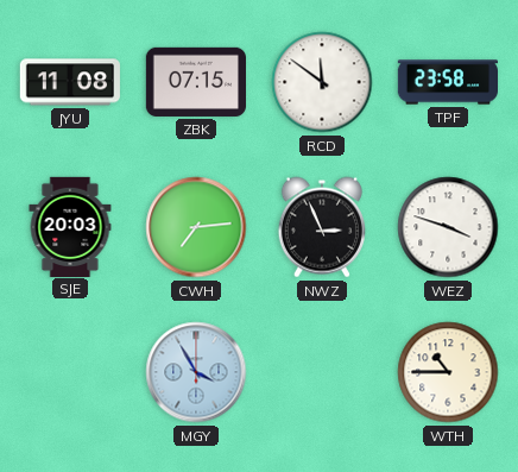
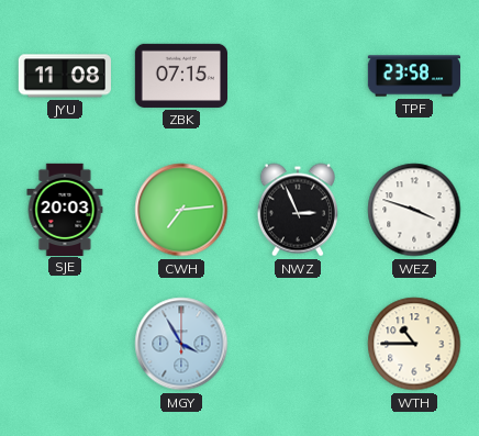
RCD: 11:51 -> none
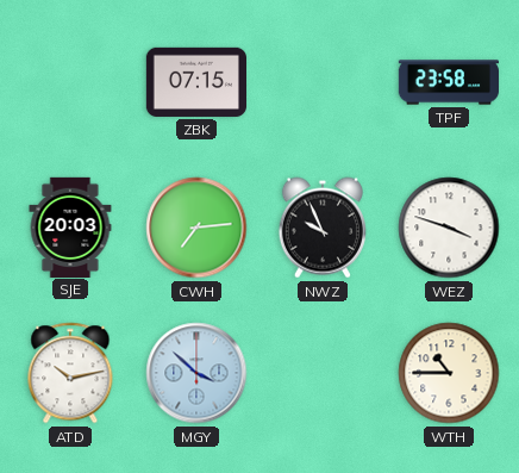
JYU: 11:08 -> none
NWZ: 2:56 -> 9:56
ATD: none -> 10:13
MGY: 3:55 -> 3:52
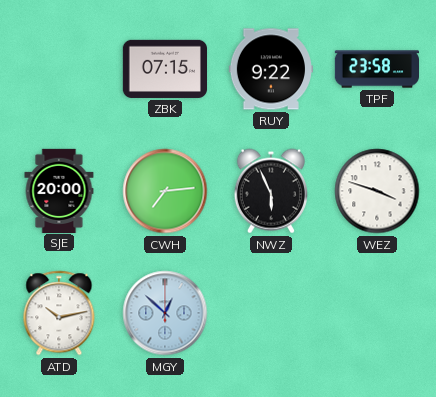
RUY: none -> 9:22
SJE: 20:03 -> 20:00
NWZ: 9:56 -> 5:56
MGY: 3:52 -> 12:52
WTH: 10:45 -> none
